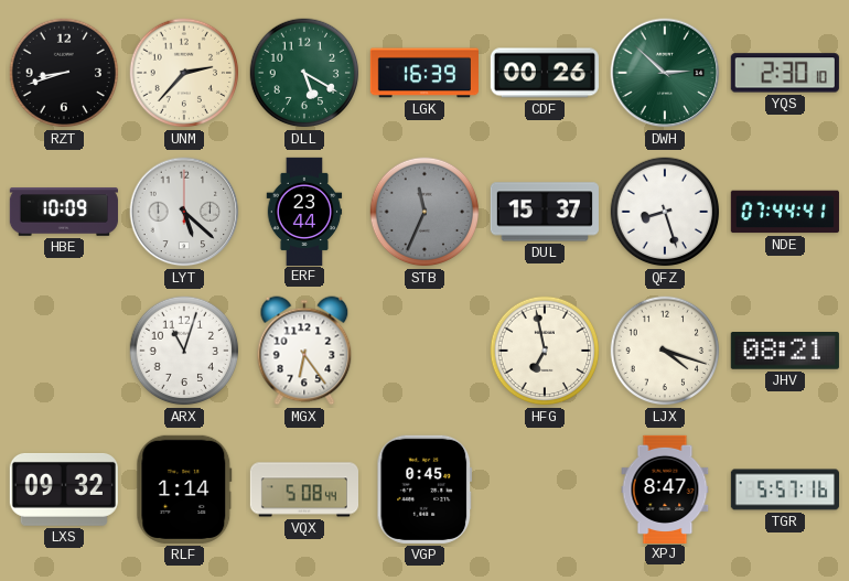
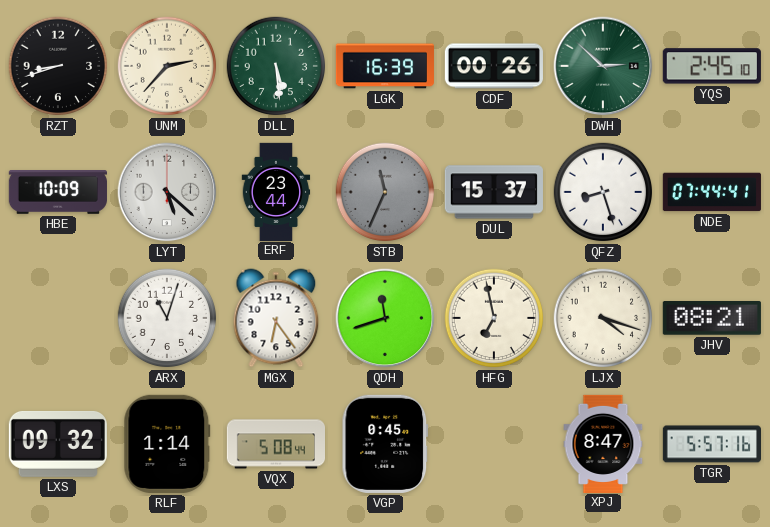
DLL: 5:20 -> 5:29
YQS: 2:30 -> 2:45
QDH: none -> 11:42
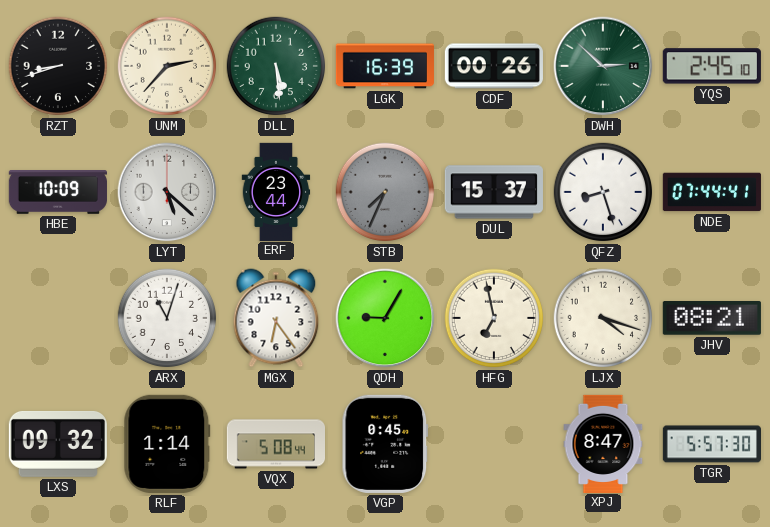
STB: 11:34 -> 7:34
QDH: 11:42 -> 9:05
TGR: 5:57:16 -> 5:57:30
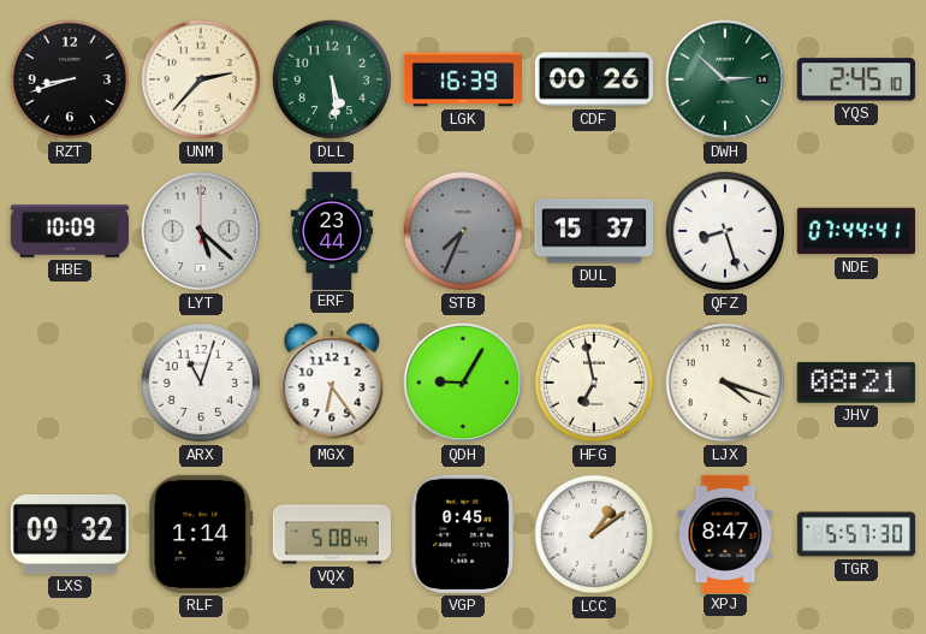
LCC: none -> 1:09
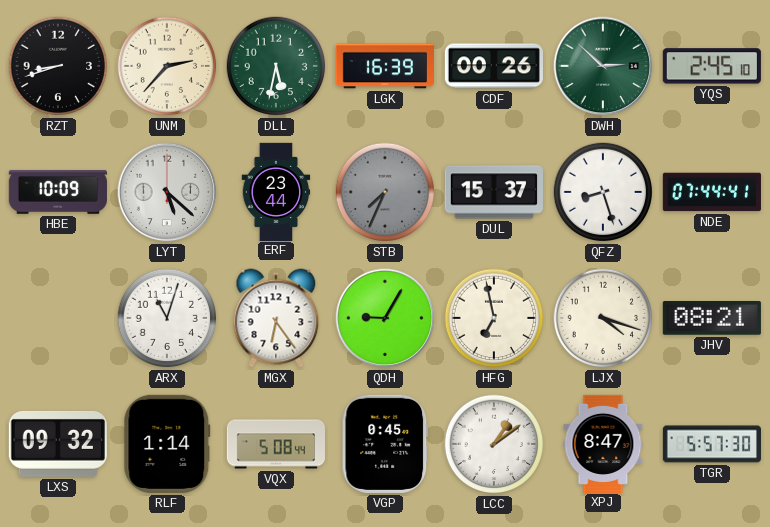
DLL: 5:29 -> 5:32
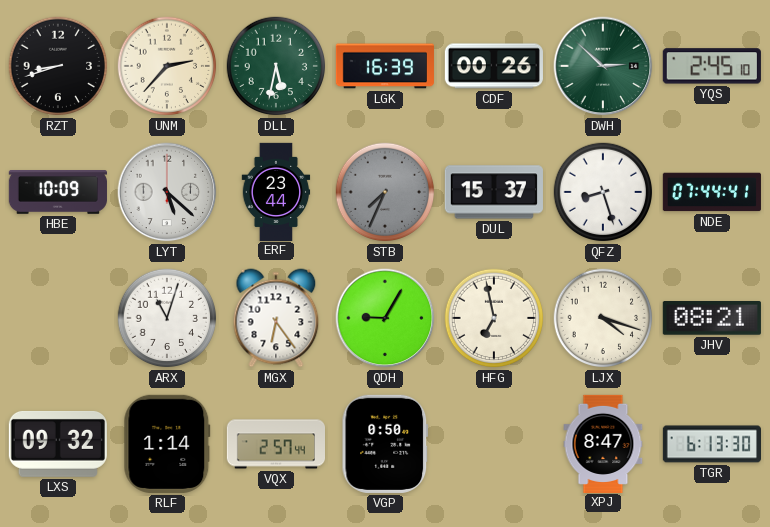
VQX: 5:08 -> 2:57
VGP: 0:45 -> 0:50
LCC: 1:09 -> none
TGR: 5:57 -> 6:13
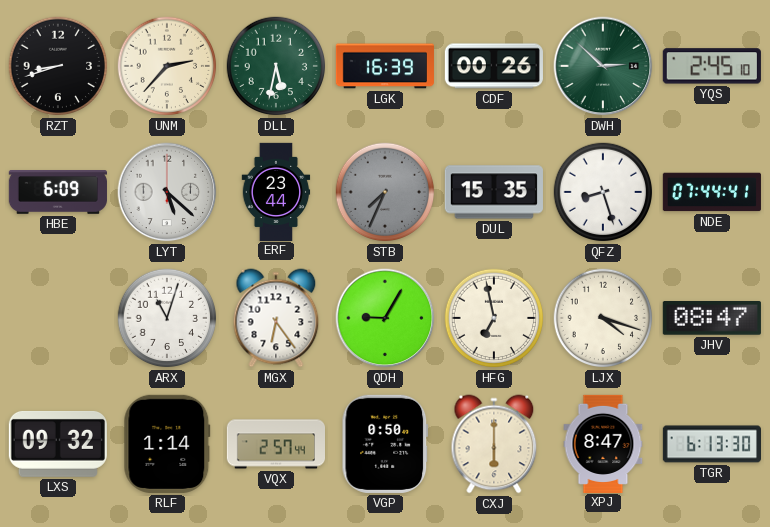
HBE: 10:09 -> 6:09
DUL: 15:37 -> 15:35
JHV: 08:21 -> 08:47
CXJ: none -> 6:00
